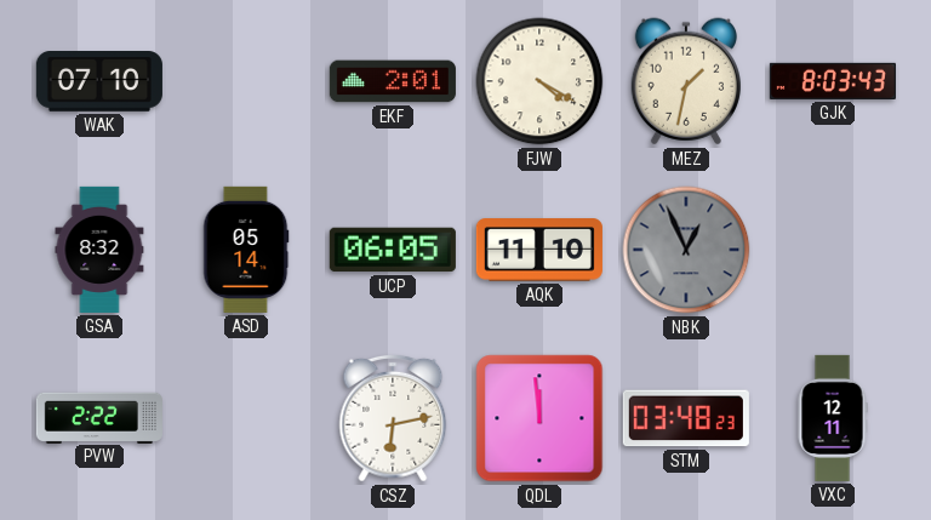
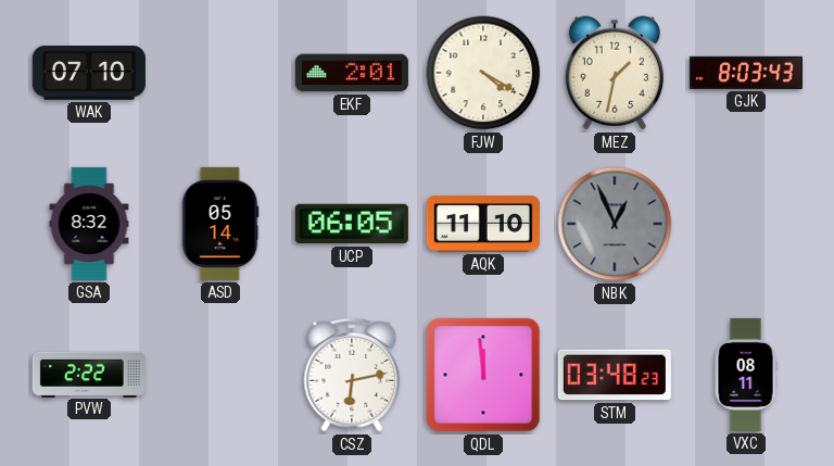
VXC: 12:11 -> 08:11
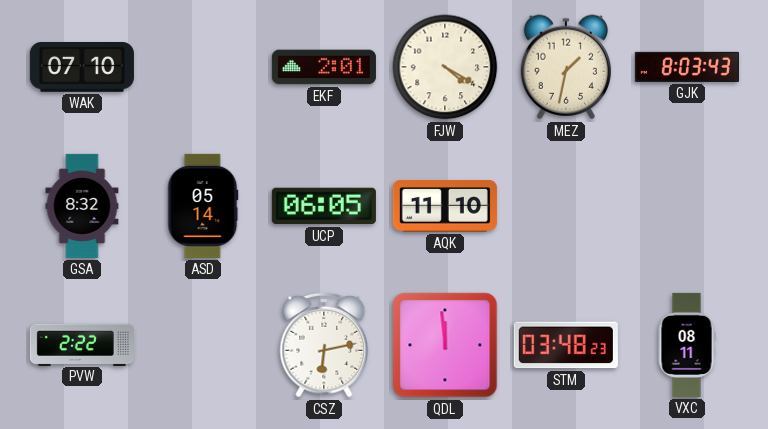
NBK: 12:56 -> none
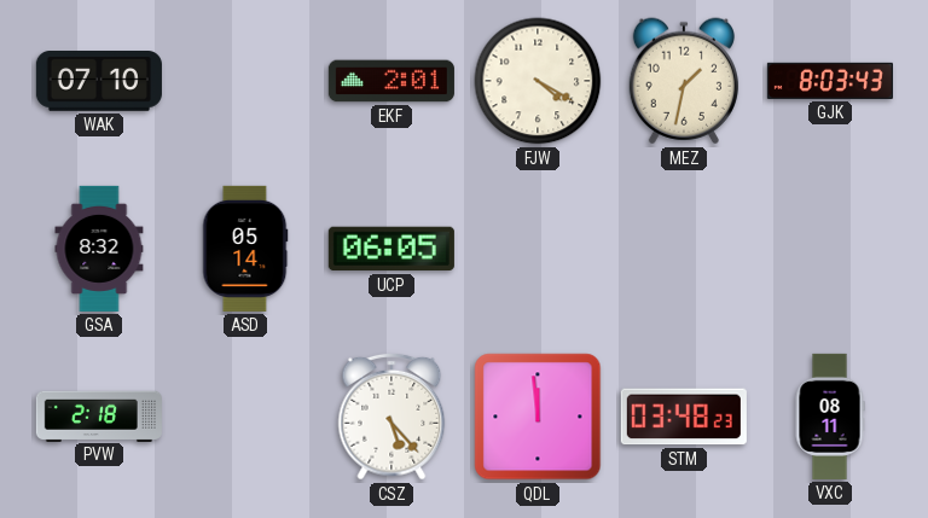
AQK: 11:10 -> none
PVW: 2:22 -> 2:18
CSZ: 6:13 -> 5:23
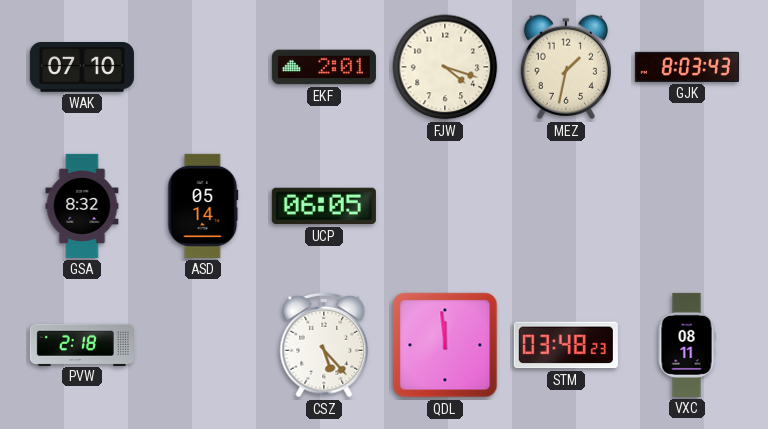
FJW: 4:20 -> 4:18
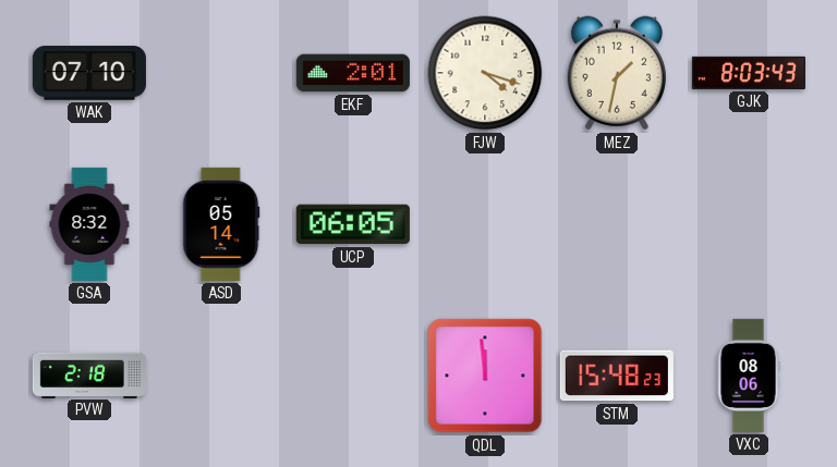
CSZ: 5:23 -> none
STM: 03:48 -> 15:48
VXC: 08:11 -> 08:06
